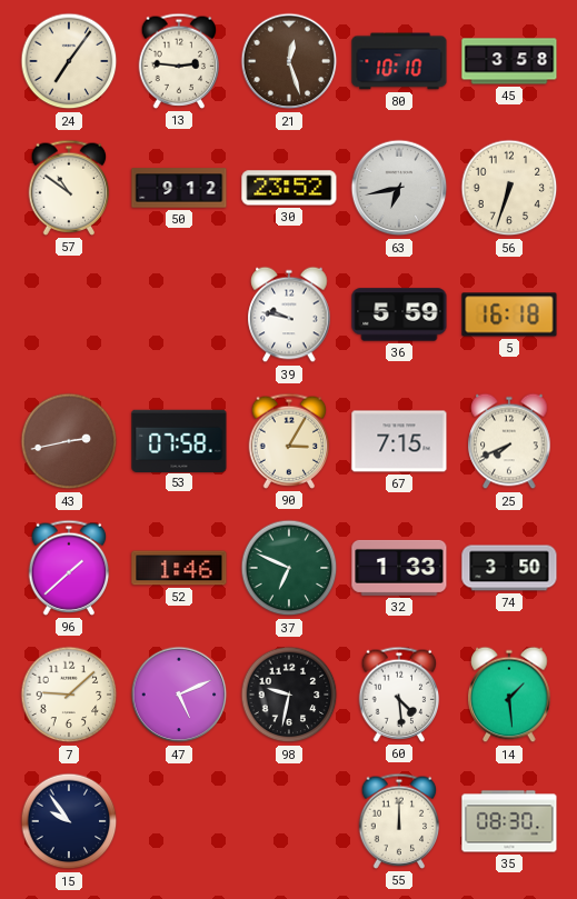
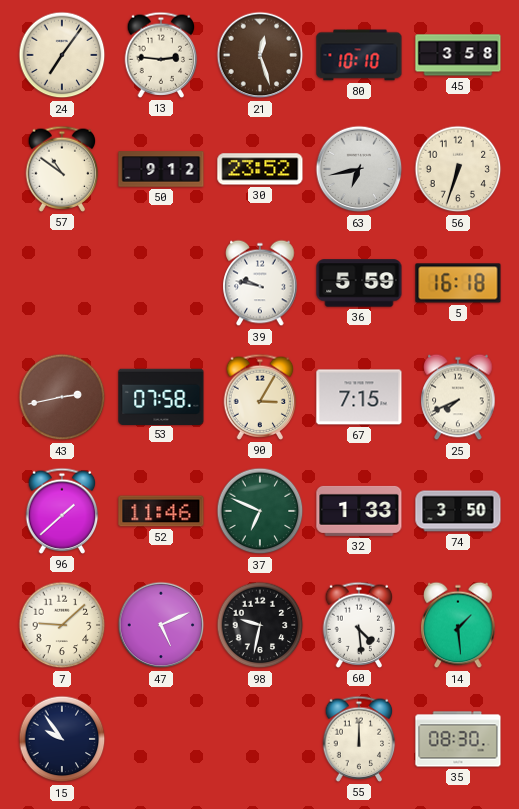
52: 1:46 -> 11:46
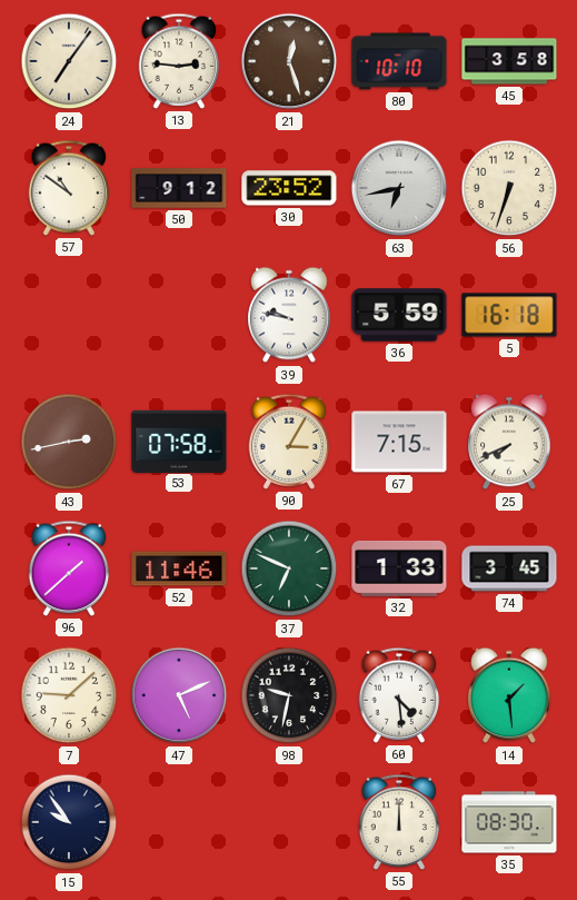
74: 3:50 -> 3:45
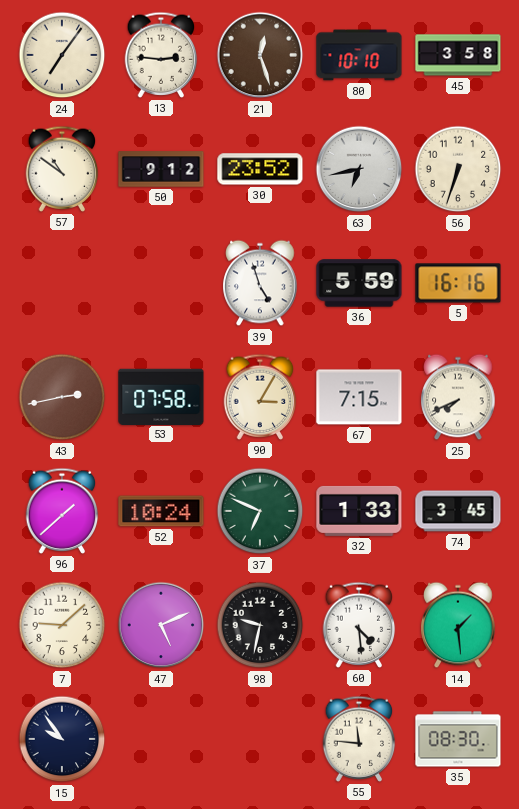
39: 9:47 -> 4:57
5: 16:18 -> 16:16
52: 11:46 -> 10:24
55: 12:00 -> 11:46
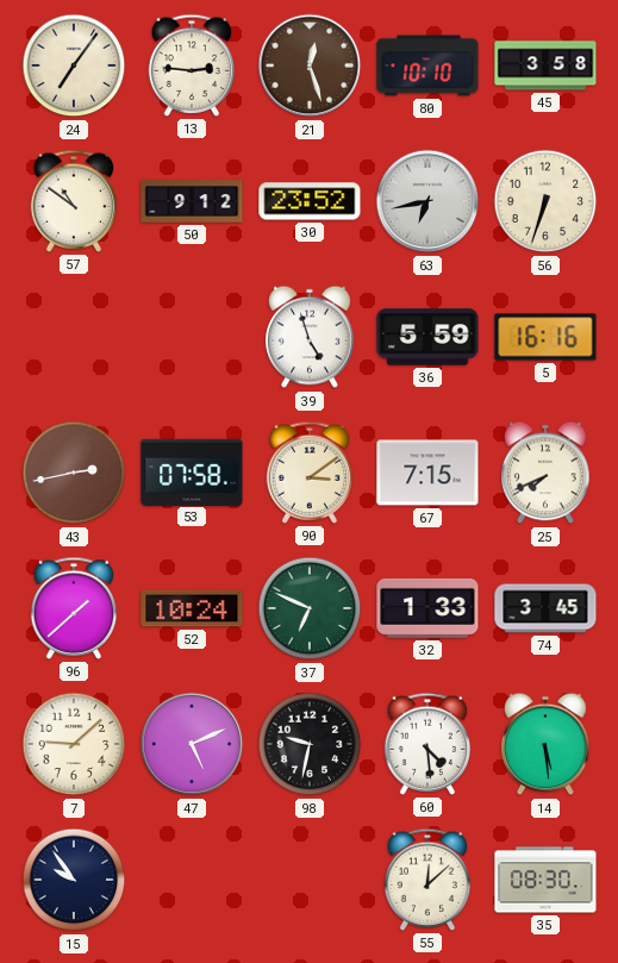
90: 3:05 -> 3:09
14: 1:29 -> 5:29
55: 11:46 -> 12:08
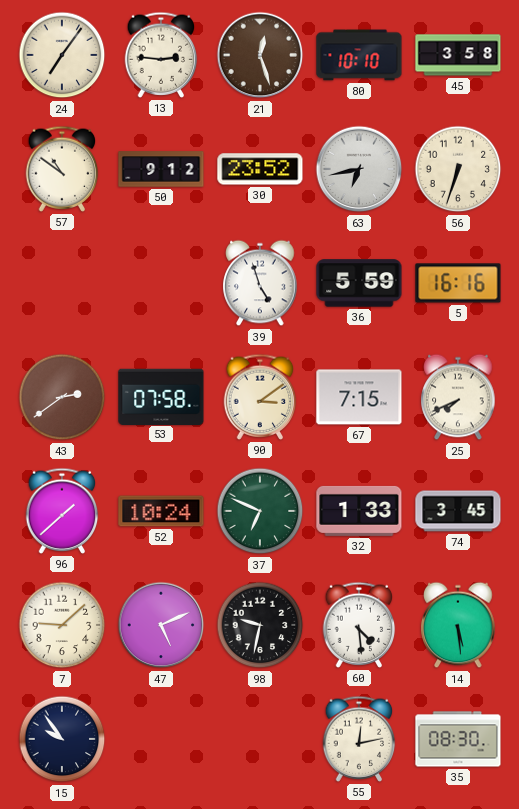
43: 2:43 -> 2:39
55: 12:08 -> 12:13
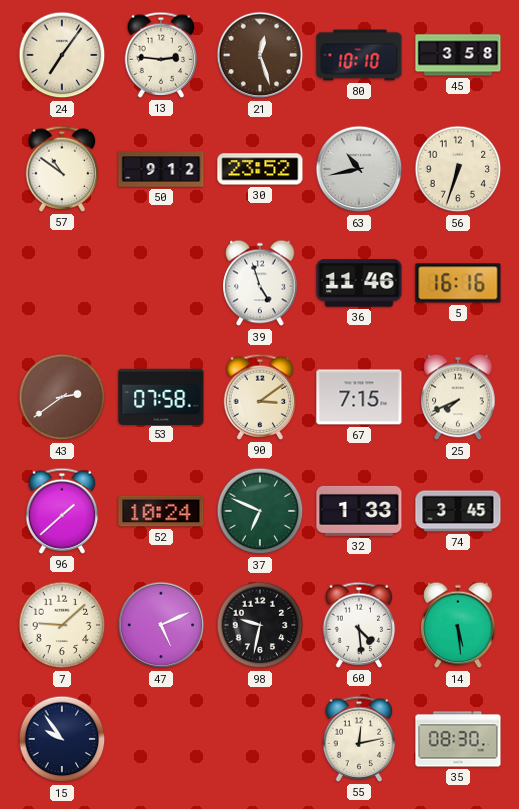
63: 6:43 -> 10:43
36: 5:59 -> 11:46
